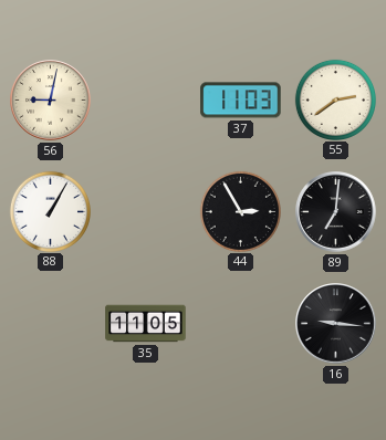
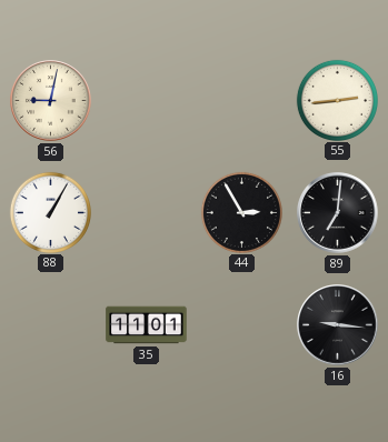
37: 11:03 -> none
55: 2:39 -> 2:44
35: 11:05 -> 11:01
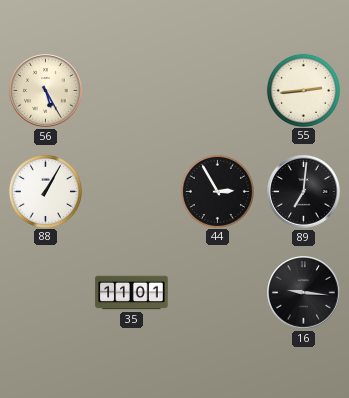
56: 9:02 -> 5:25
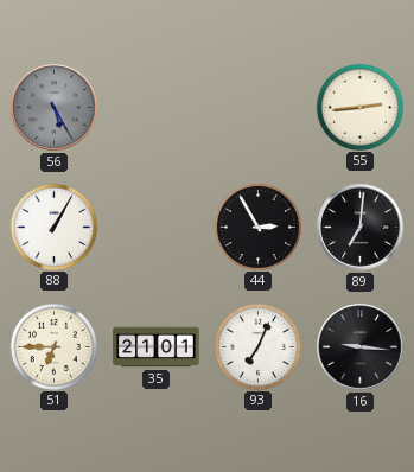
56 dial: cream -> grey
51: none -> 6:45
35: 11:01 -> 21:01
93: none -> 7:04
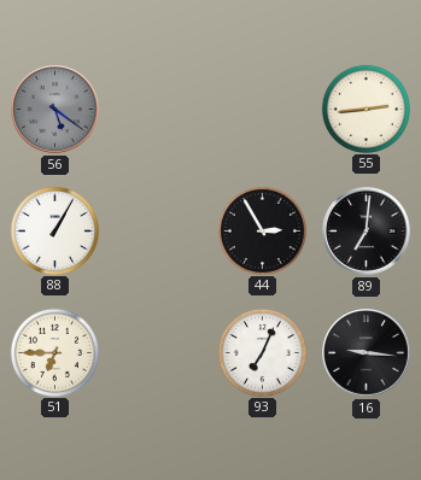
56: 5:25 -> 5:21
35: 21:01 -> none
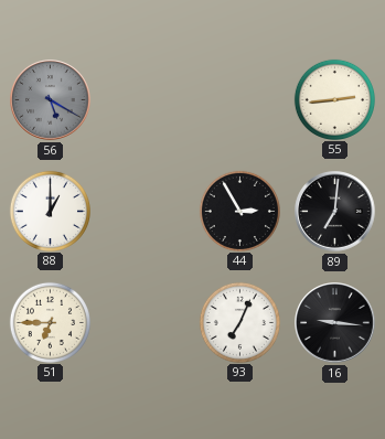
56: 5:21 -> 5:20
88: 1:05 -> 1:00
